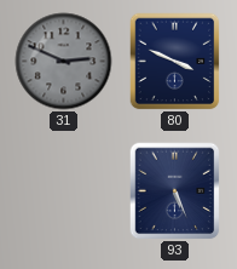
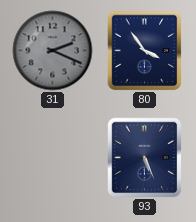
31: 2:49 -> 2:19
80: 3:49 -> 3:54
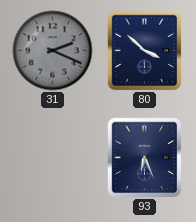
80: 3:54 -> 3:52
93: 5:26 -> 6:26
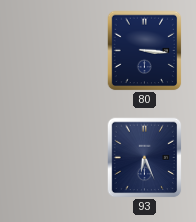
31: 2:19 -> none
80: 3:52 -> 3:16
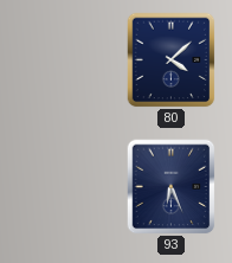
80: 3:16 -> 4:08
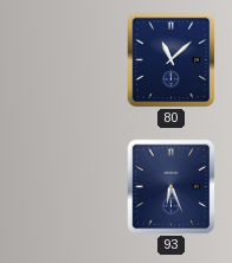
80: 4:08 -> 11:08
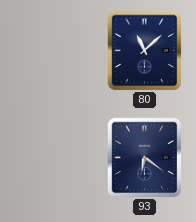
93: 6:26 -> 6:21
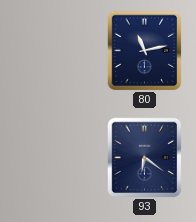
80: 11:08 -> 11:13
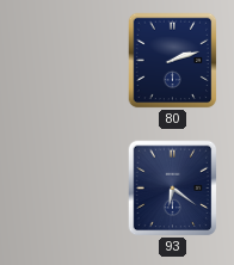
80: 11:13 -> 2:12
